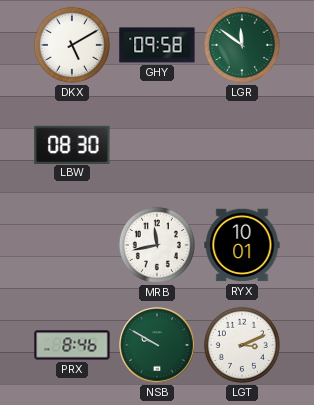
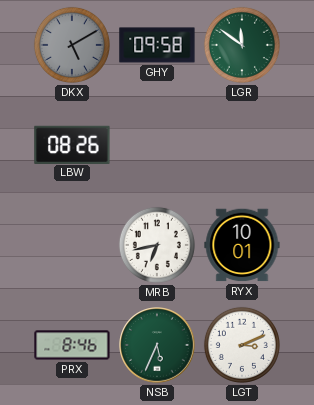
DKX dial: white -> grey
LBW: 08:30 -> 08:26
MRB: 11:43 -> 6:43
NSB: 9:50 -> 5:34
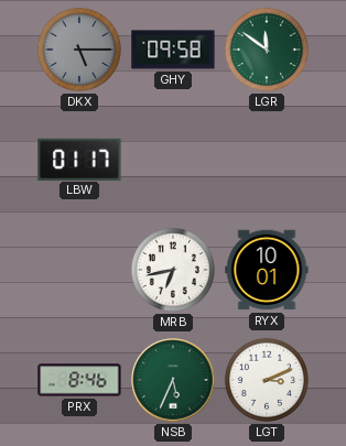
DKX: 5:10 -> 5:15
LBW: 08:26 -> 01:17
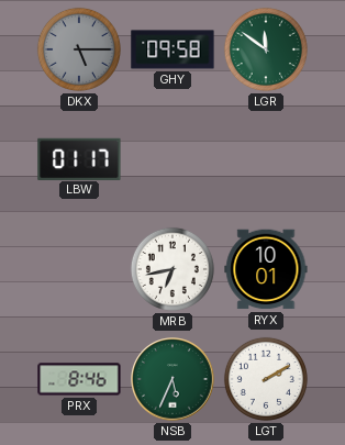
LGT: 3:11 -> 2:10
